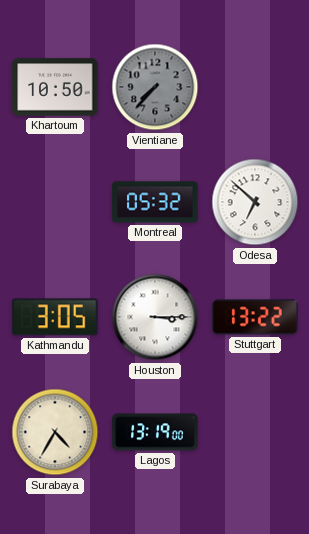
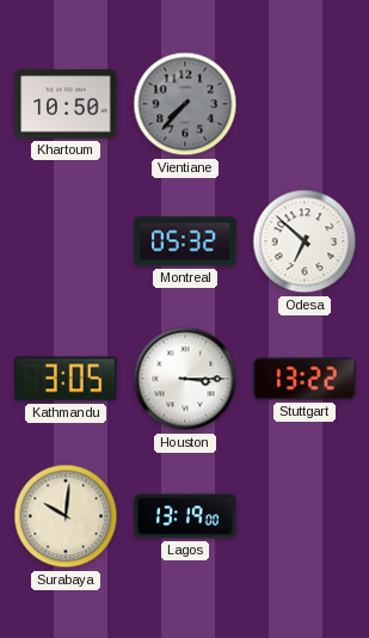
Surabaya: 4:35 -> 10:01
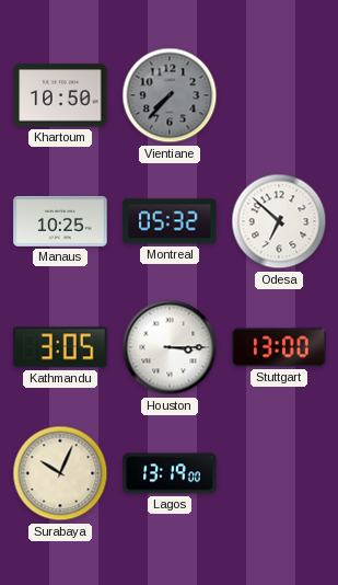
Manaus: none -> 10:25
Stuttgart: 13:22 -> 13:00
Surabaya: 10:01 -> 10:04
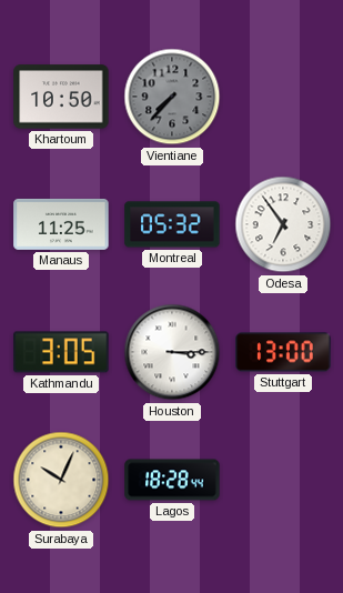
Manaus: 10:25 -> 11:25
Odesa: 6:52 -> 6:54
Lagos: 13:19 -> 18:28
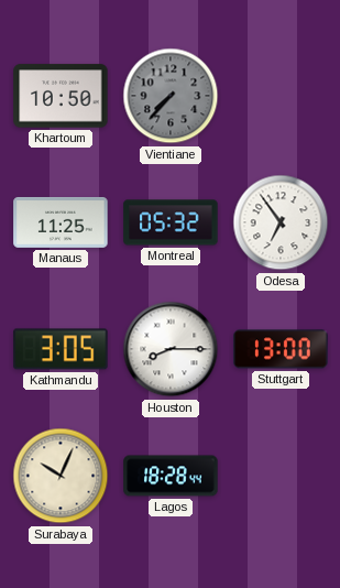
Houston: 3:15 -> 8:15
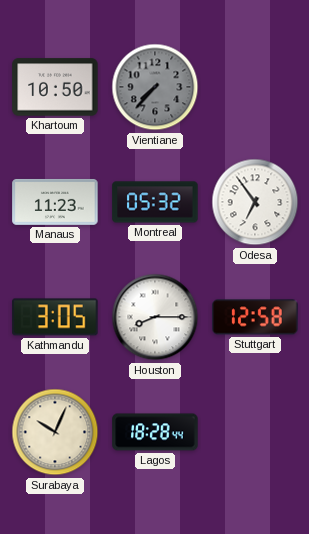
Manaus: 11:25 -> 11:23
Stuttgart: 13:00 -> 12:58
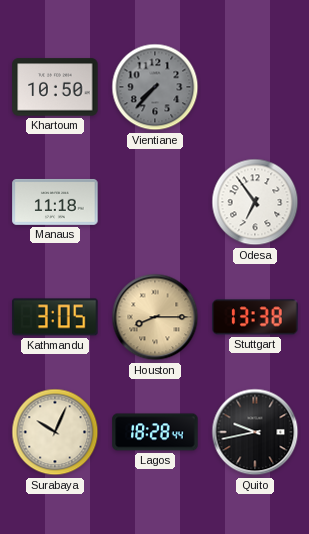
Manaus: 11:23 -> 11:18
Montreal: 05:32 -> none
Houston dial: white -> champagne
Stuttgart: 12:58 -> 13:38
Quito: none -> 9:43
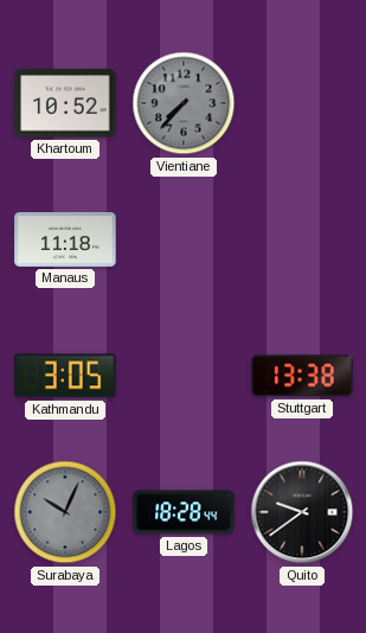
Khartoum: 10:50 -> 10:52
Odesa: 6:54 -> none
Houston: 8:15 -> none
Surabaya dial: cream -> grey
Quito: 9:43 -> 9:39
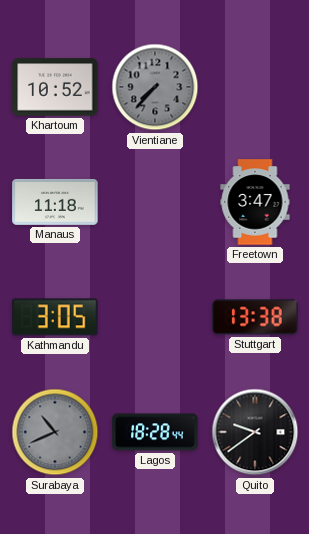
Freetown: none -> 3:47
Surabaya: 10:04 -> 10:41
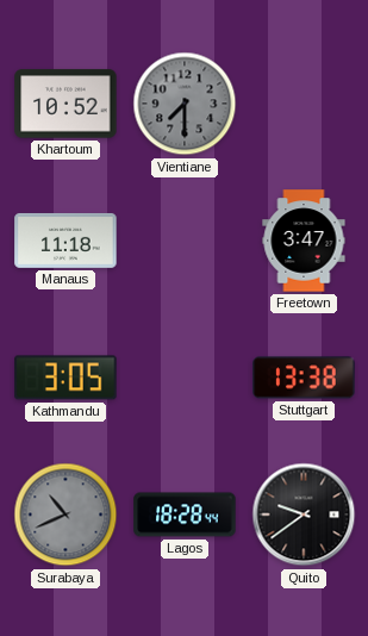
Vientiane: 7:37 -> 7:30
